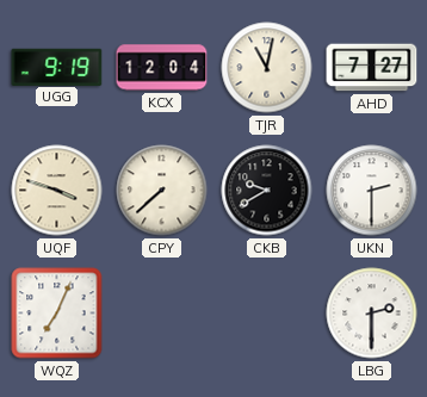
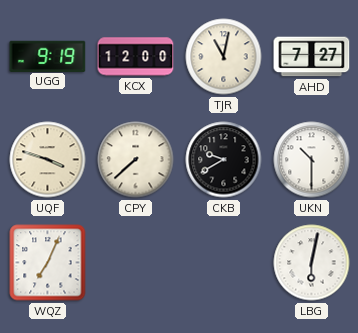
KCX: 12:04 -> 12:00
UKN: 2:30 -> 10:30
LBG: 2:30 -> 6:02
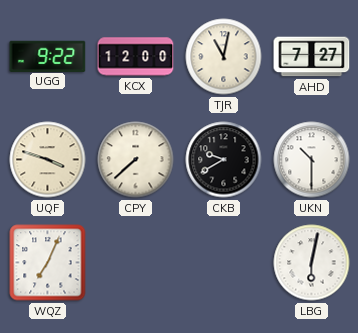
UGG: 9:19 -> 9:22
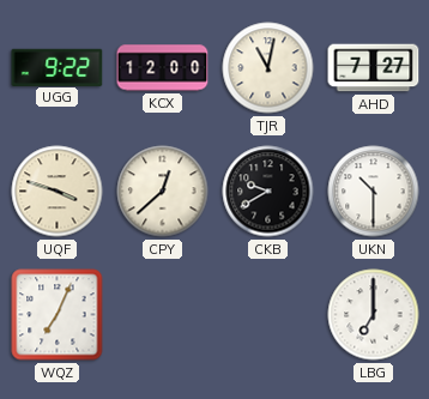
CPY: 7:38 -> 12:38
LBG: 6:02 -> 7:00
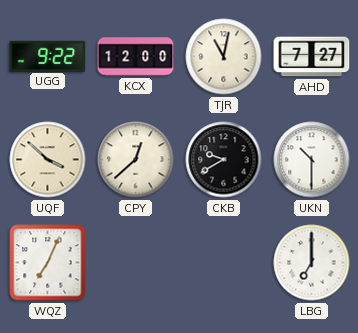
UQF: 3:48 -> 3:52
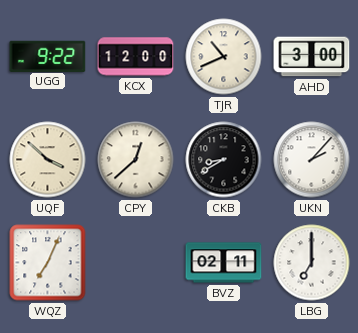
TJR: 11:02 -> 10:41
AHD: 7:27 -> 3:00
CKB: 9:40 -> 8:40
UKN: 10:30 -> 2:07
BVZ: none -> 02:11
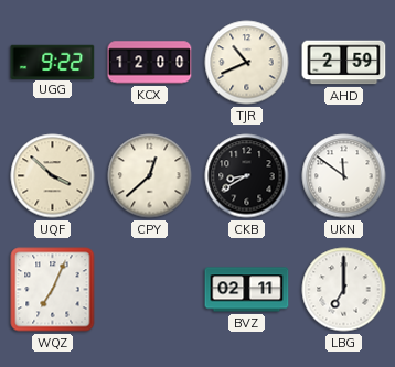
AHD: 3:00 -> 2:59
UKN: 2:07 -> 11:51
